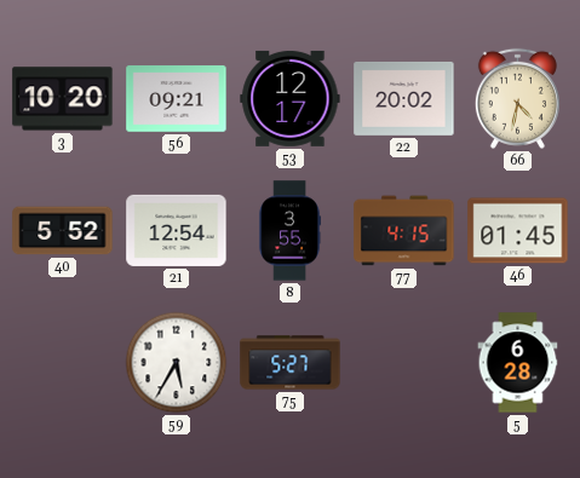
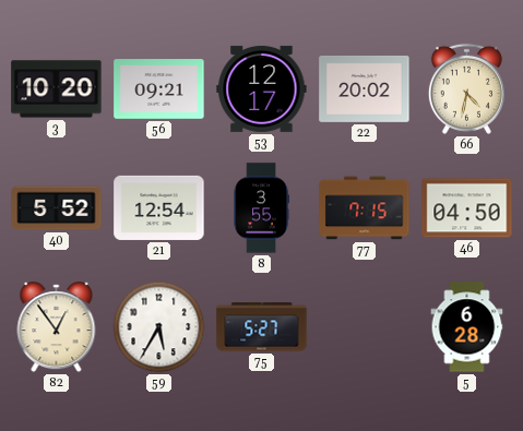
77: 4:15 -> 7:15
46: 01:45 -> 04:50
82: none -> 12:54
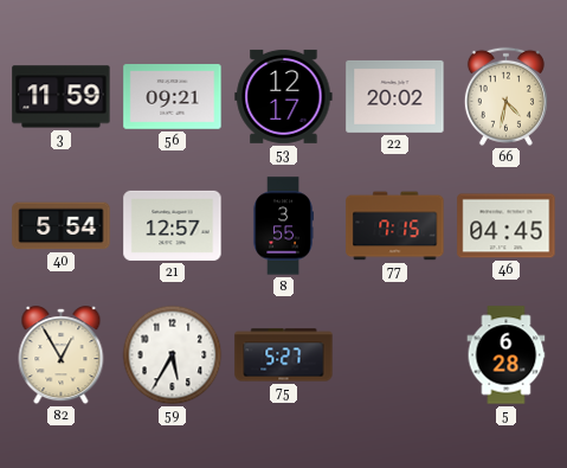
3: 10:20 -> 11:59
40: 5:52 -> 5:54
21: 12:54 -> 12:57
46: 04:50 -> 04:45
82: 12:54 -> 12:55
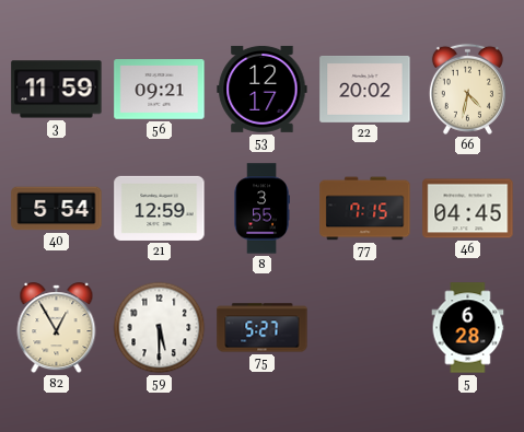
21: 12:57 -> 12:59
59: 5:35 -> 5:30
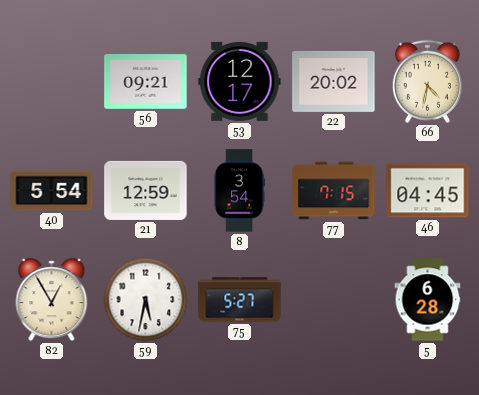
3: 11:59 -> none
8: 3:55 -> 3:54
59: 5:30 -> 5:32
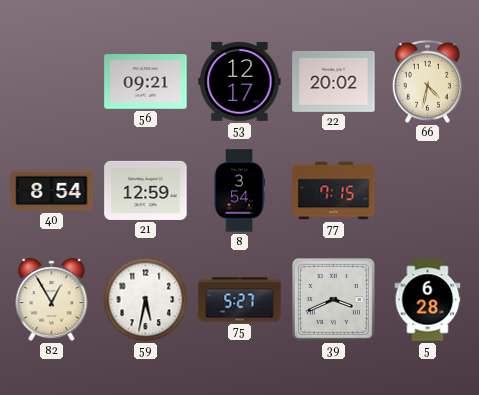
40: 5:54 -> 8:54
46: 04:45 -> none
39: none -> 3:41
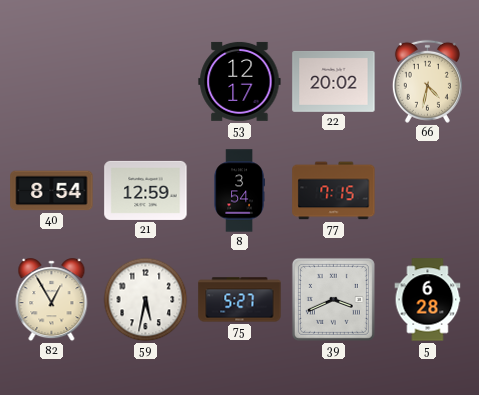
56: 09:21 -> none
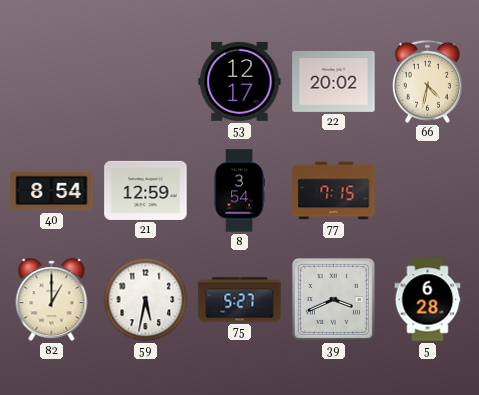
82: 12:55 -> 1:00
